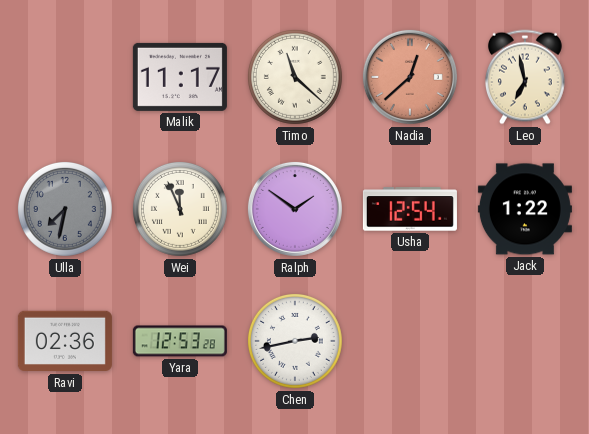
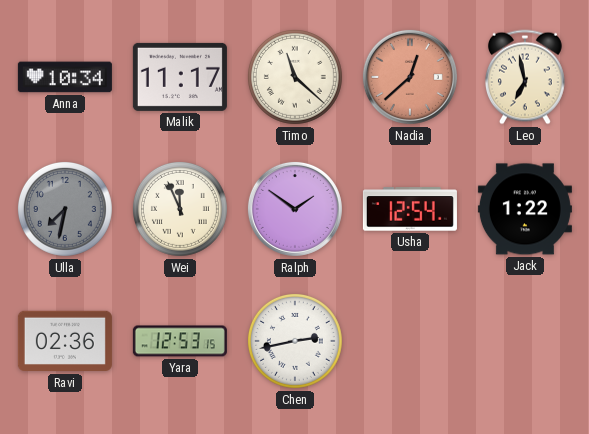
Anna: none -> 10:34
Yara: 12:53:28 -> 12:53:15
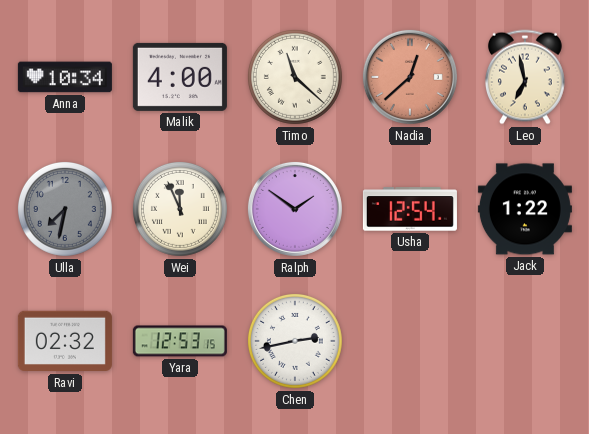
Malik: 11:17 -> 4:00
Ravi: 02:36 -> 02:32
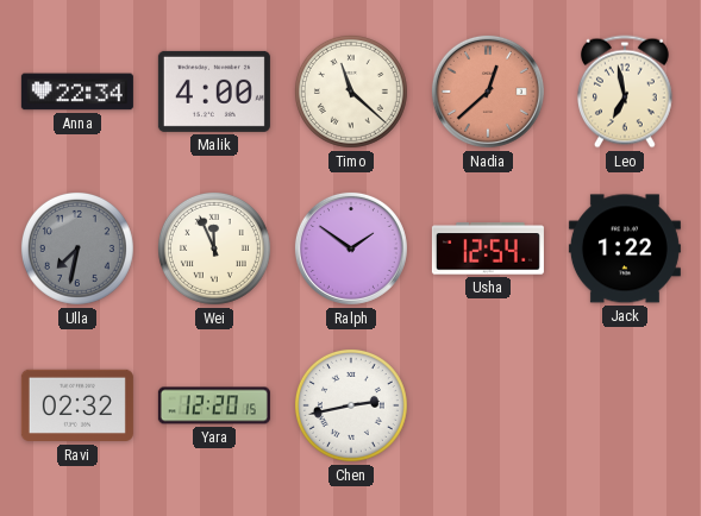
Anna: 10:34 -> 22:34
Yara: 12:53 -> 12:20
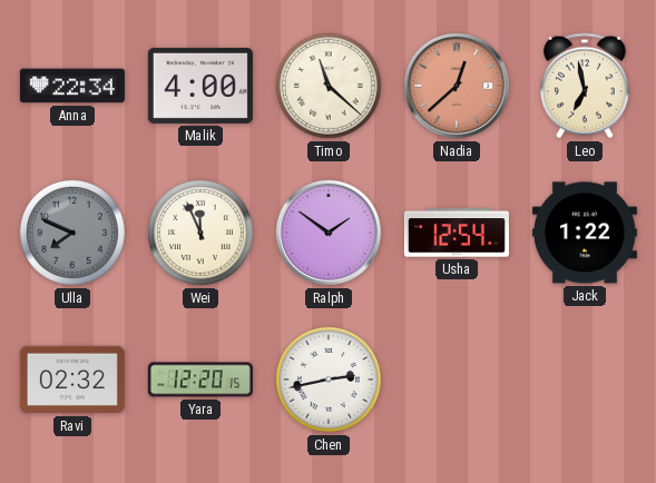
Ulla: 7:32 -> 7:49
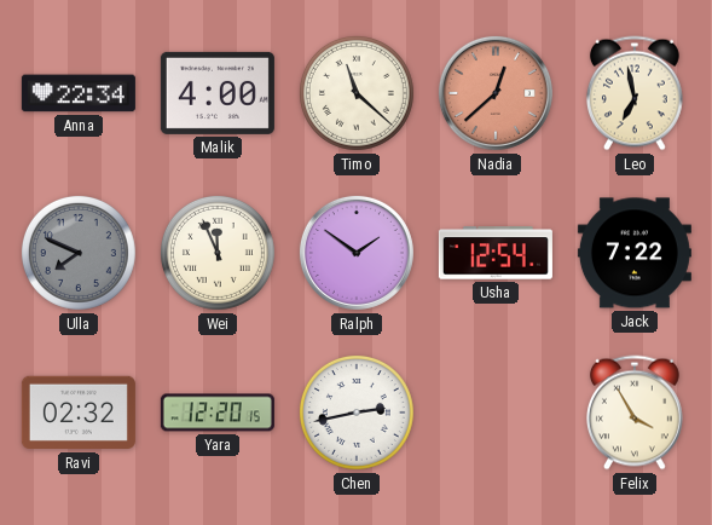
Jack: 1:22 -> 7:22
Felix: none -> 3:55
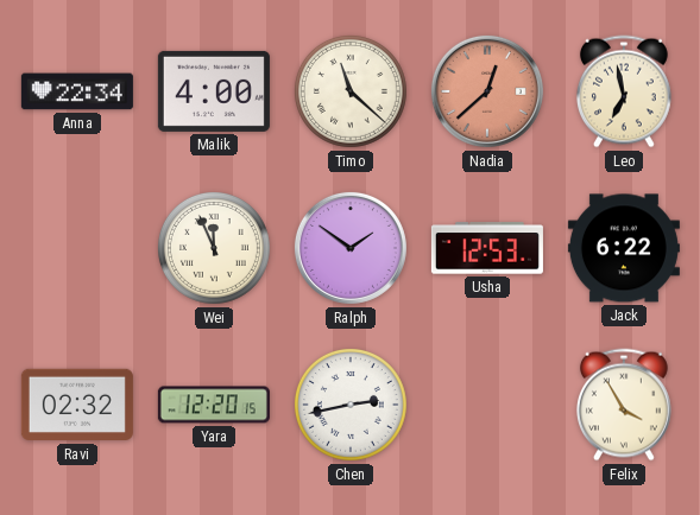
Ulla: 7:49 -> none
Usha: 12:54 -> 12:53
Jack: 7:22 -> 6:22
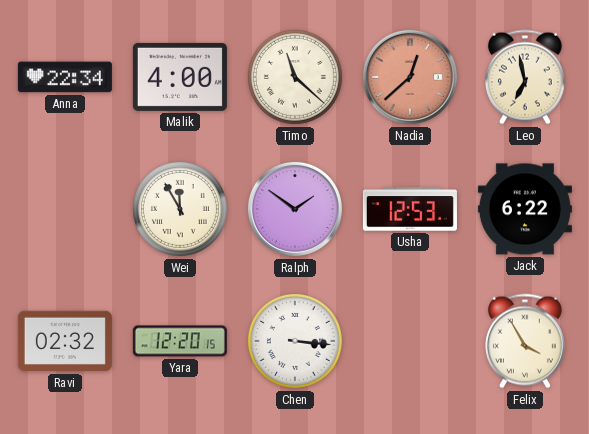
Wei: 11:56 -> 11:55
Chen: 2:43 -> 3:16
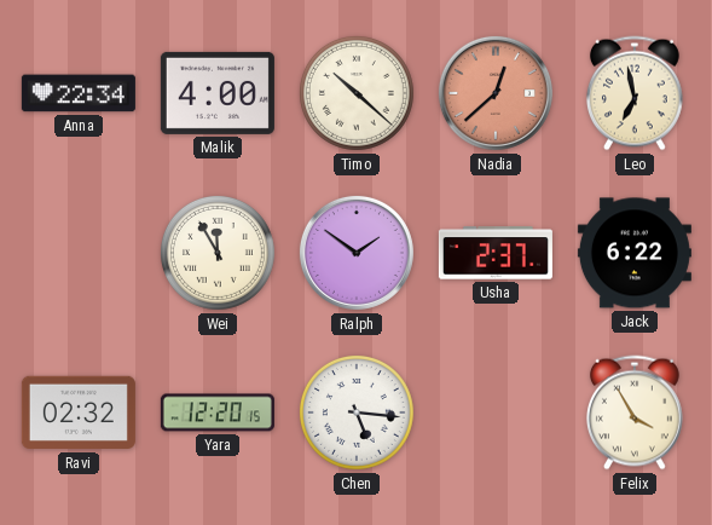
Timo: 11:22 -> 10:22
Usha: 12:53 -> 2:37
Chen: 3:16 -> 5:16
